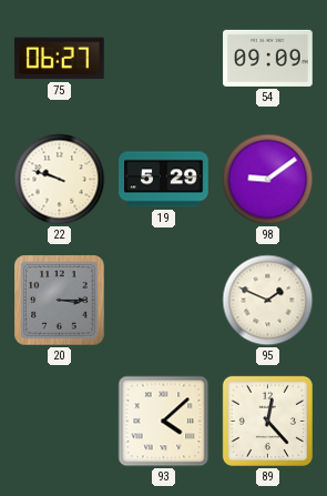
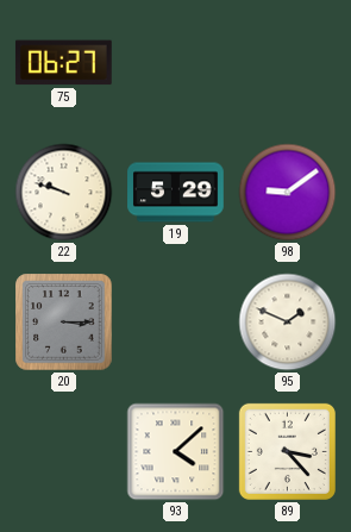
54: 09:09 -> none
89: 12:23 -> 3:23
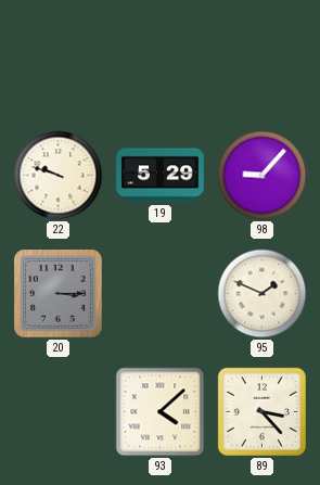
75: 06:27 -> none
98: 9:09 -> 9:07
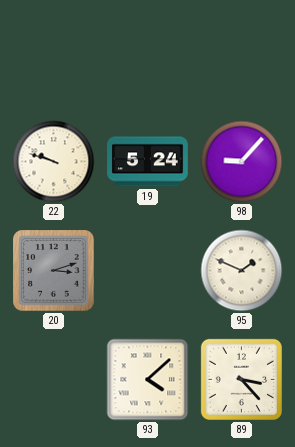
19: 5:29 -> 5:24
20: 3:15 -> 3:12
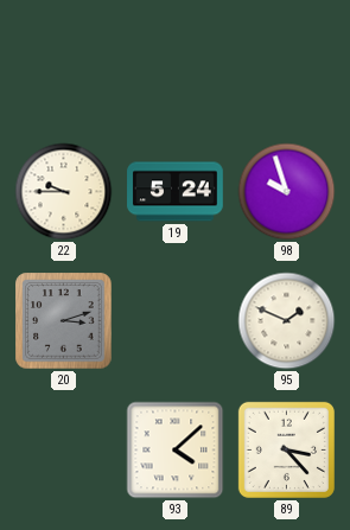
22: 9:48 -> 9:45
98: 9:07 -> 9:57
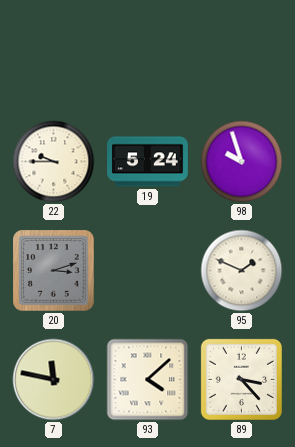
7: none -> 11:47
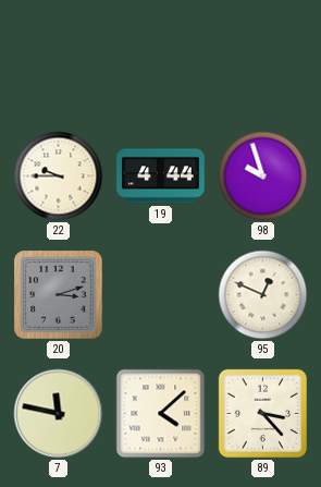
19: 5:24 -> 4:44
95: 1:49 -> 12:49
